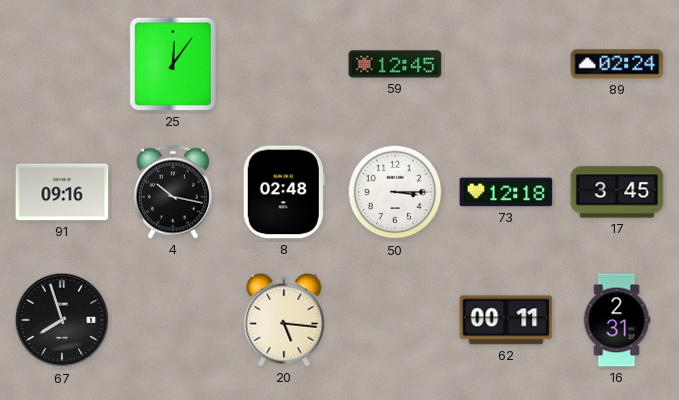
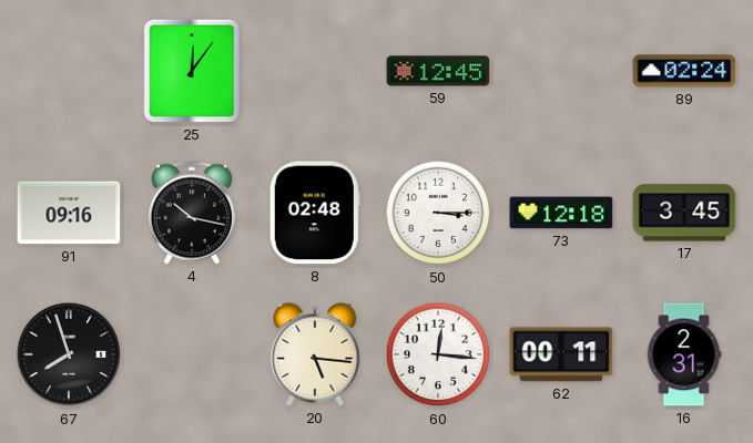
60: none -> 12:16
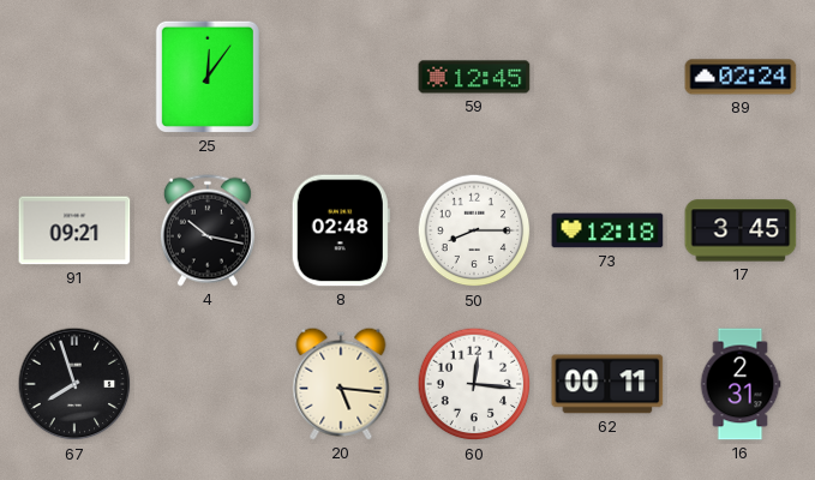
91: 09:16 -> 09:21
50: 3:15 -> 8:15
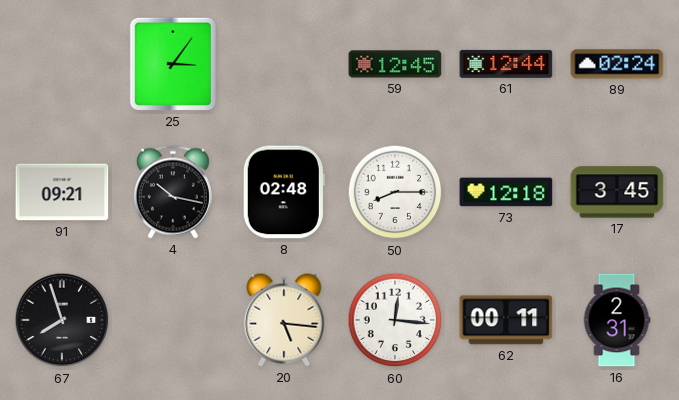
25: 12:06 -> 3:06
61: none -> 12:44
